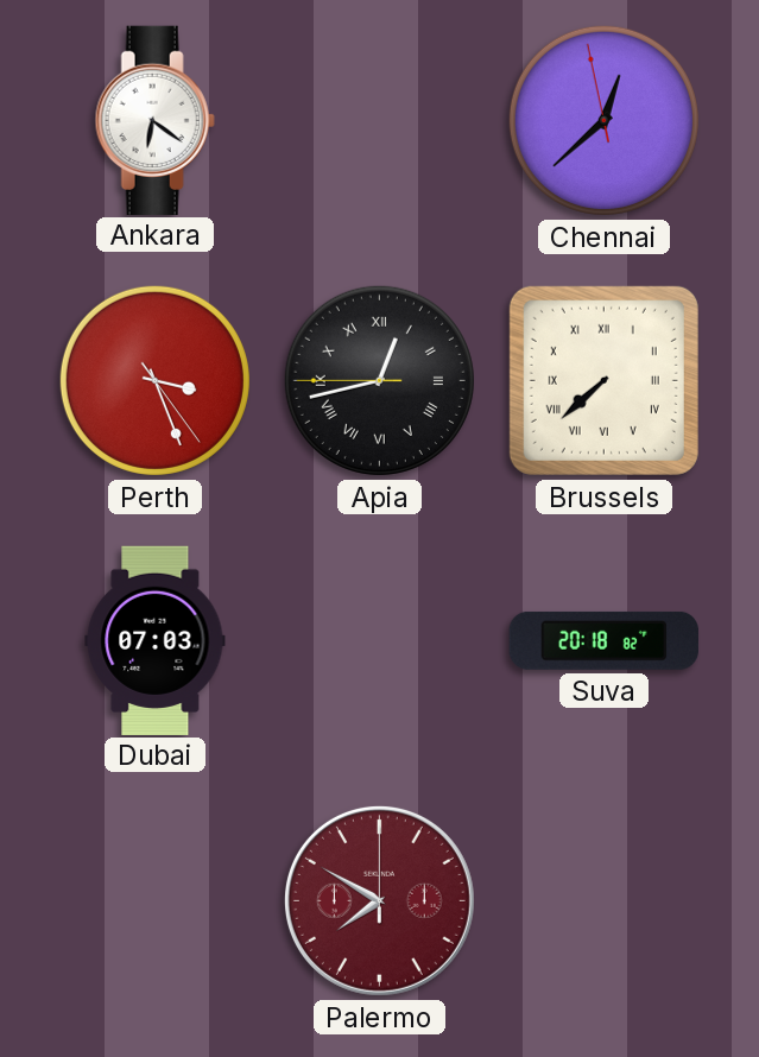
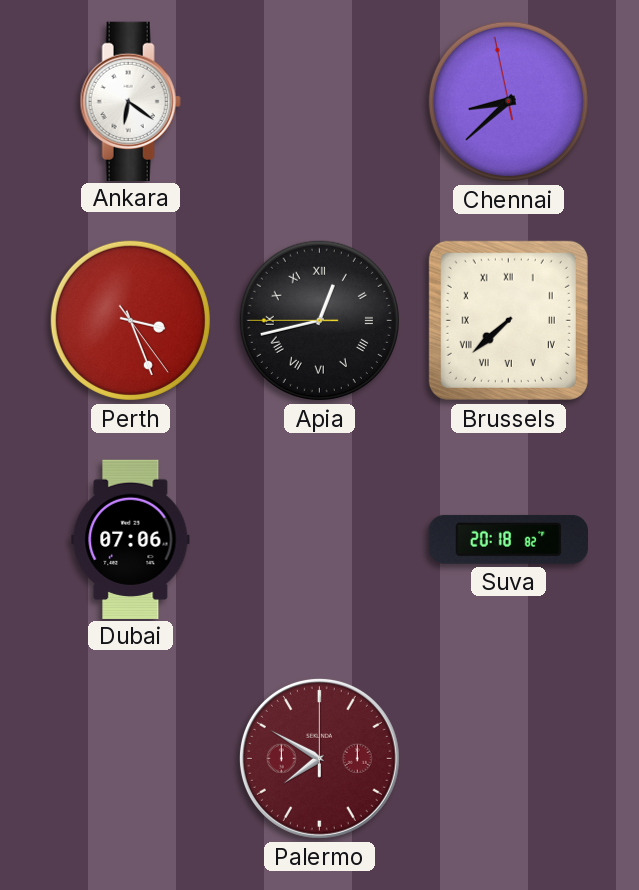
Chennai: 12:37 -> 8:37
Dubai: 07:03 -> 07:06
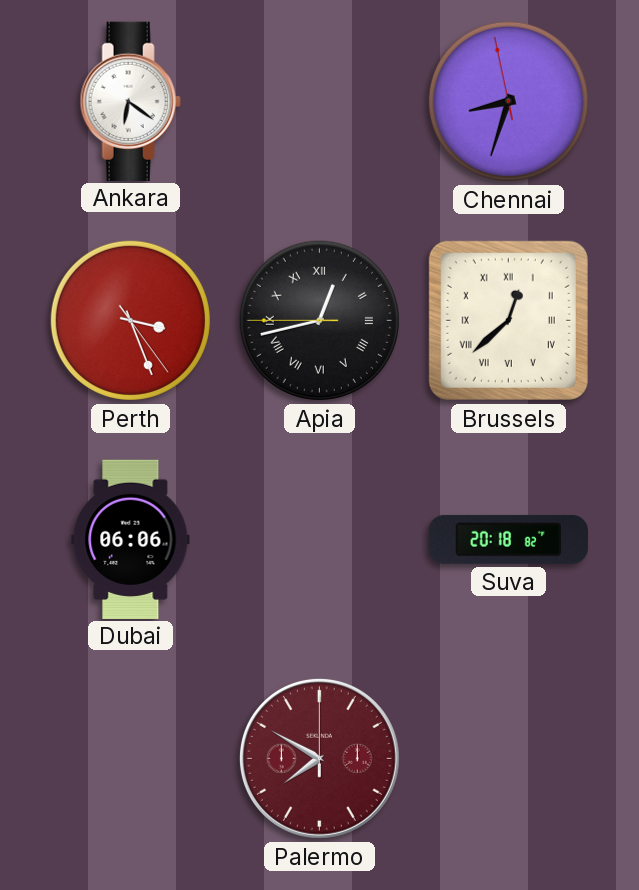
Chennai: 8:37 -> 8:32
Brussels: 7:38 -> 12:38
Dubai: 07:06 -> 06:06
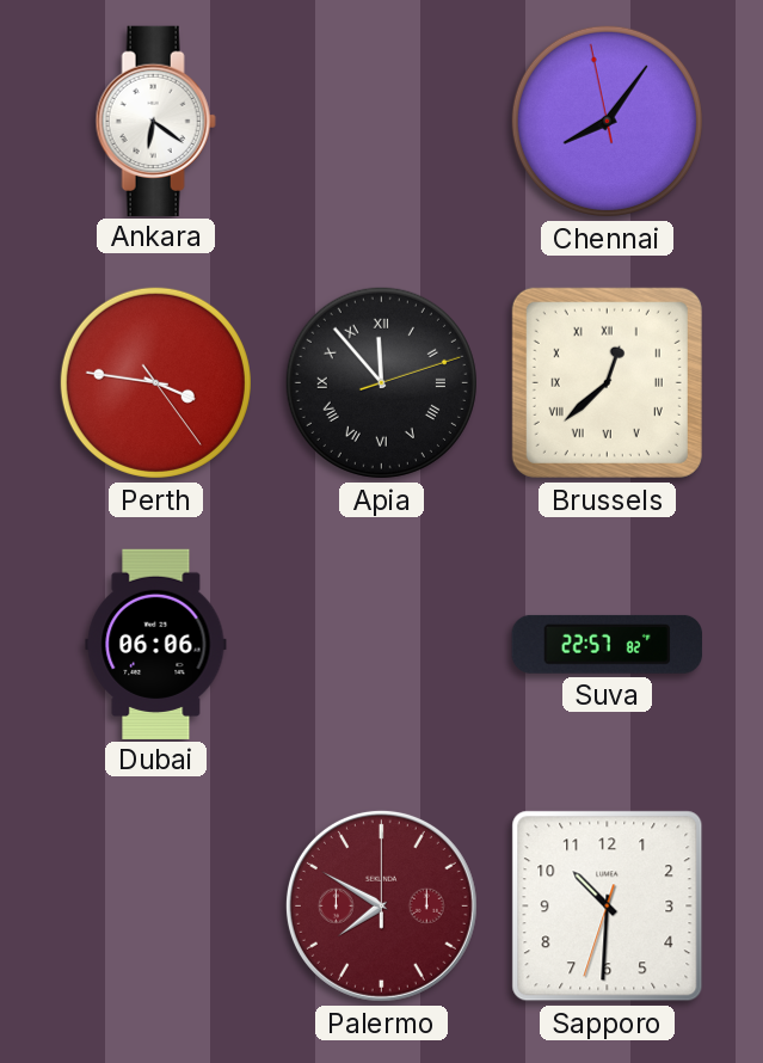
Chennai: 8:32 -> 8:05
Perth: 3:26 -> 3:46
Apia: 12:42 -> 11:53
Suva: 20:18 -> 22:57
Sapporo: none -> 10:30
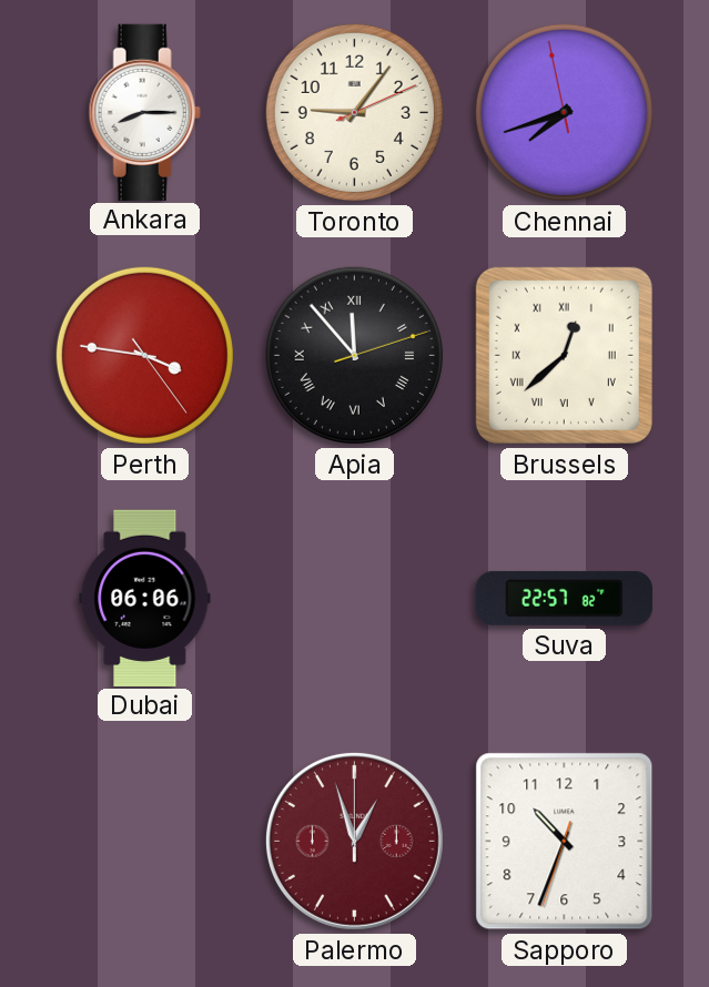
Ankara: 6:21 -> 8:15
Toronto: none -> 9:06
Chennai: 8:05 -> 7:41
Palermo: 7:50 -> 12:57
Sapporo: 10:30 -> 10:33
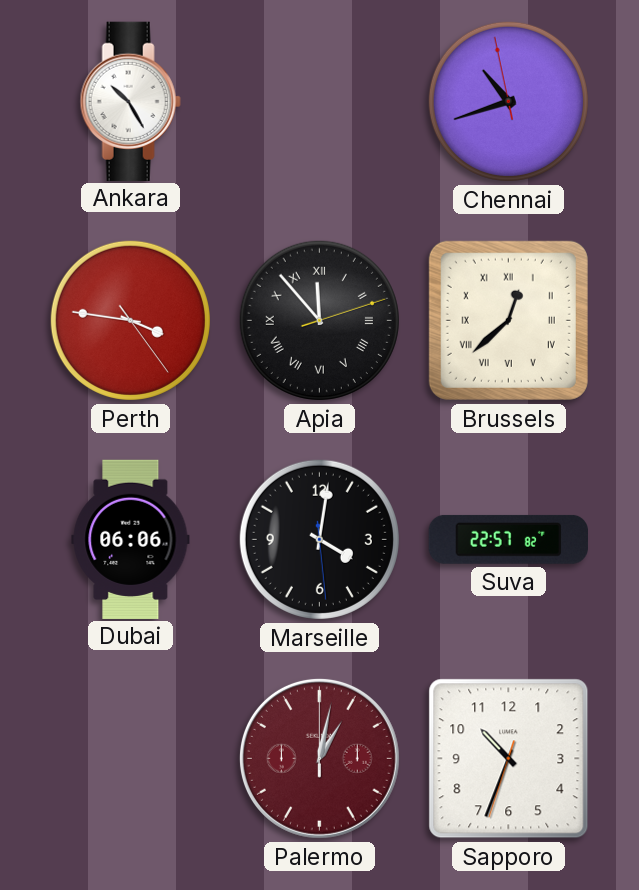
Ankara: 8:15 -> 10:25
Toronto: 9:06 -> none
Chennai: 7:41 -> 10:41
Marseille: none -> 4:01
Palermo: 12:57 -> 1:02
